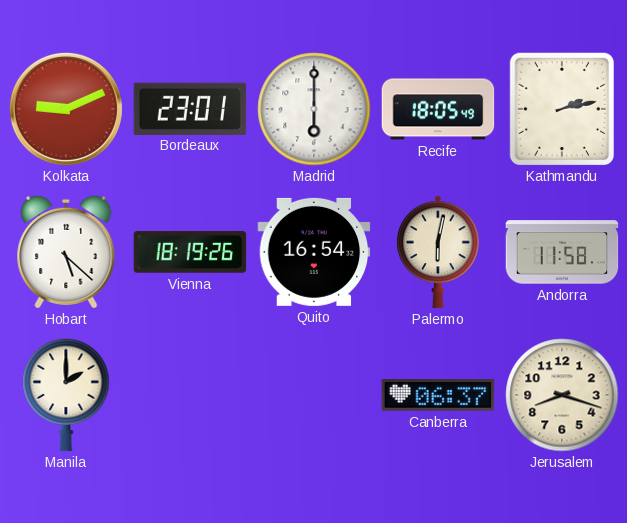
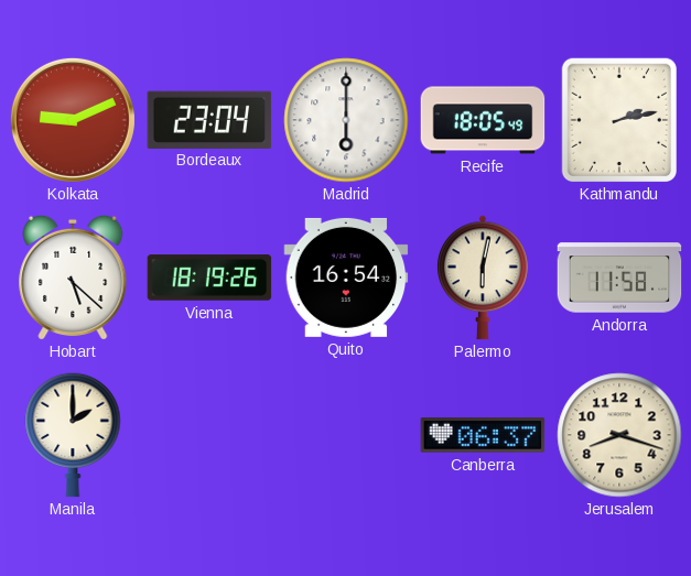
Bordeaux: 23:01 -> 23:04
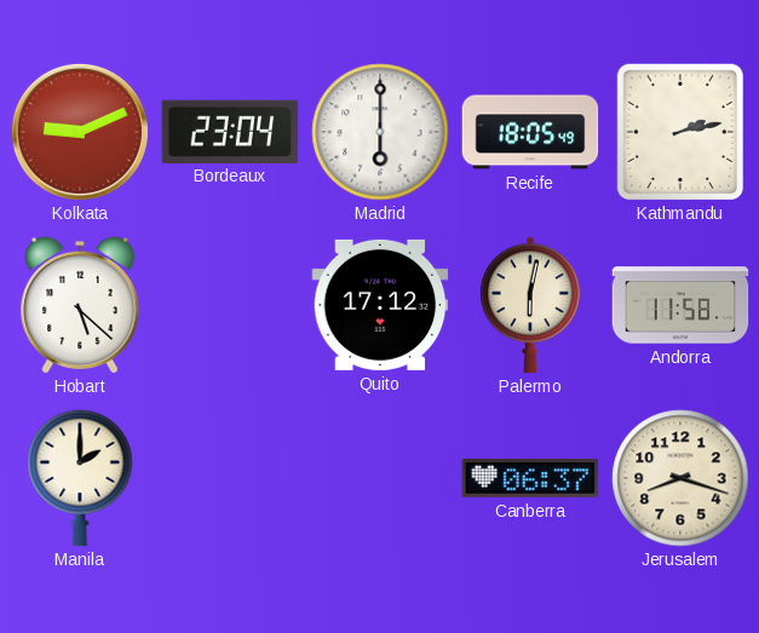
Vienna: 18:19 -> none
Quito: 16:54 -> 17:12
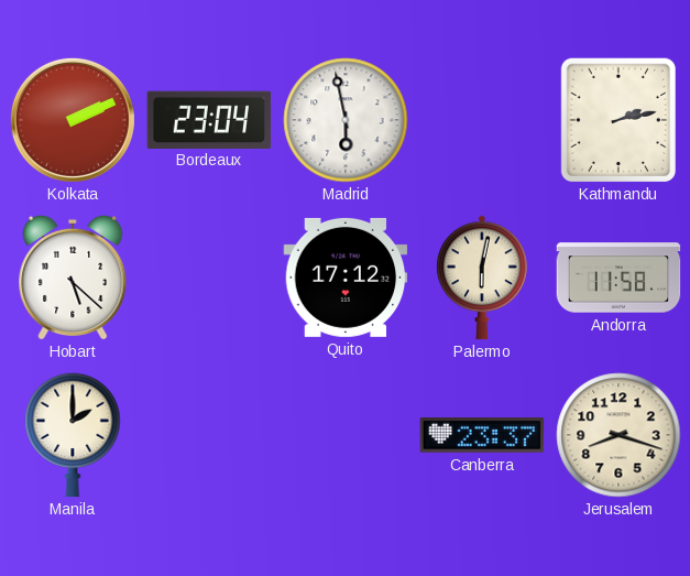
Kolkata: 9:11 -> 2:11
Madrid: 6:00 -> 5:58
Recife: 18:05 -> none
Canberra: 06:37 -> 23:37
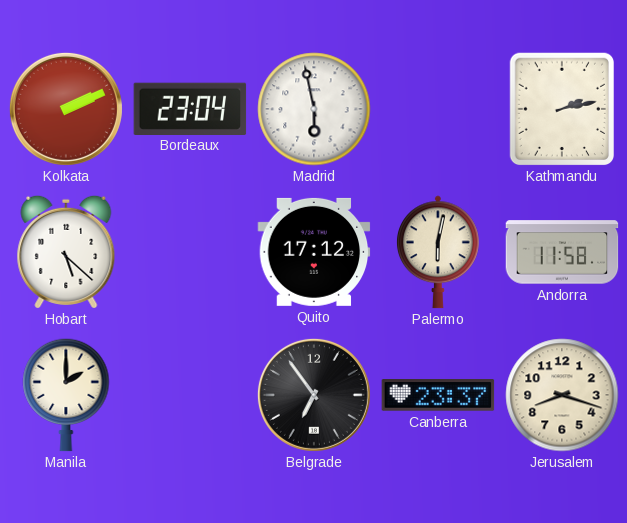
Belgrade: none -> 6:54
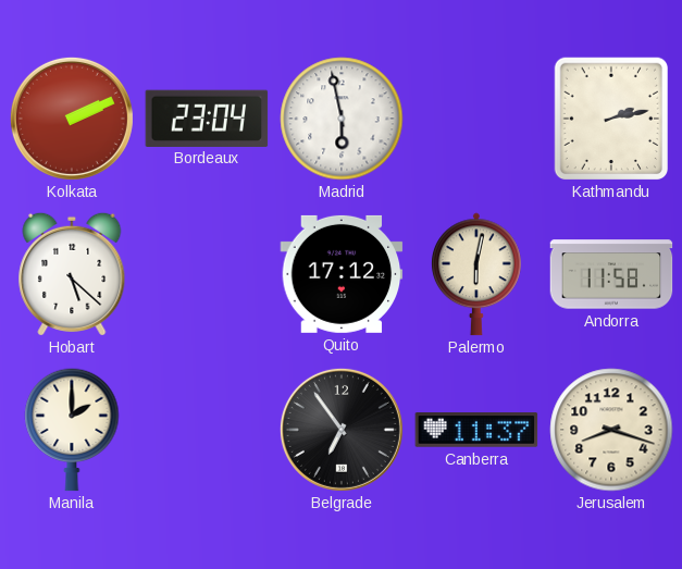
Canberra: 23:37 -> 11:37
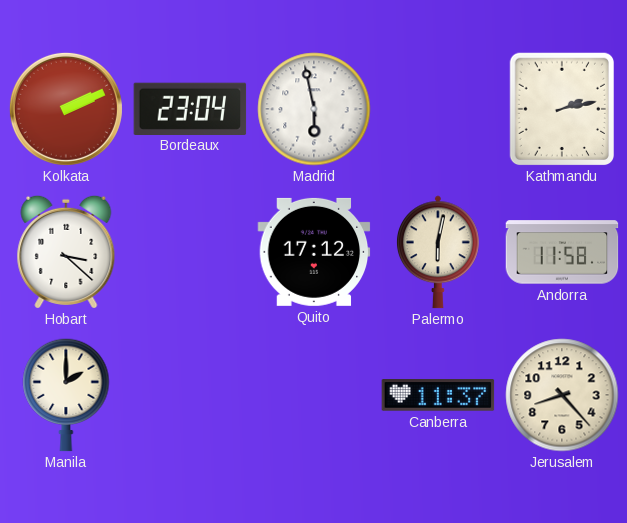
Hobart: 5:22 -> 3:22
Belgrade: 6:54 -> none
Jerusalem: 8:18 -> 8:23
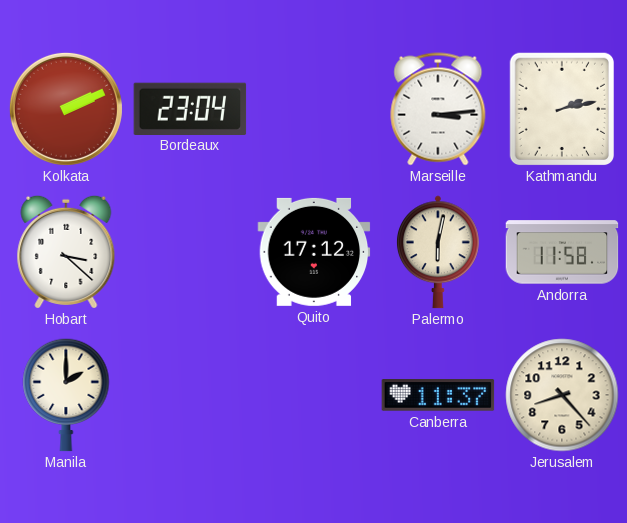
Madrid: 5:58 -> none
Marseille: none -> 3:14
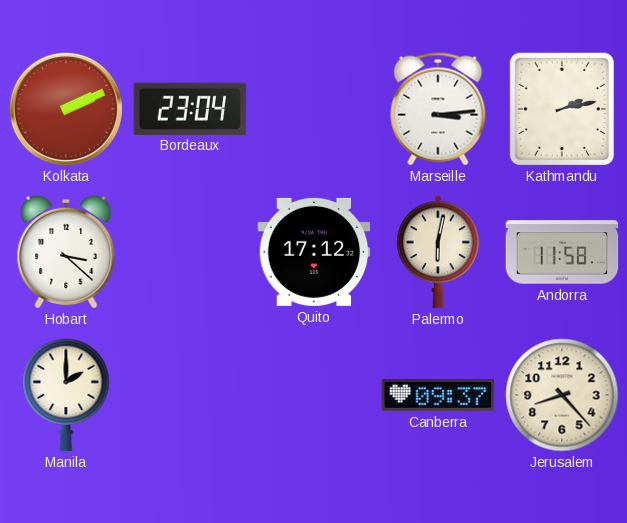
Canberra: 11:37 -> 09:37
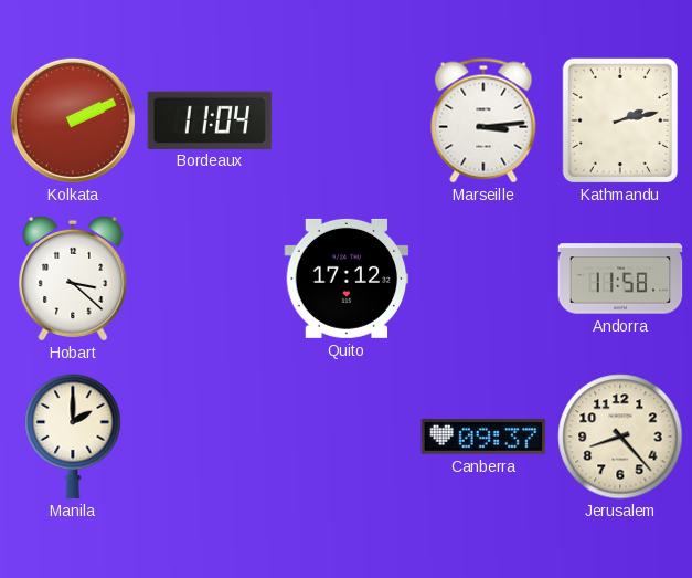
Bordeaux: 23:04 -> 11:04
Palermo: 6:02 -> none
